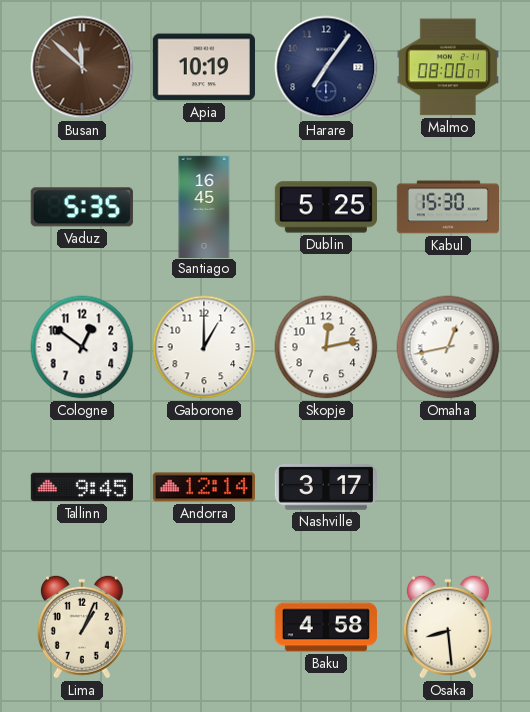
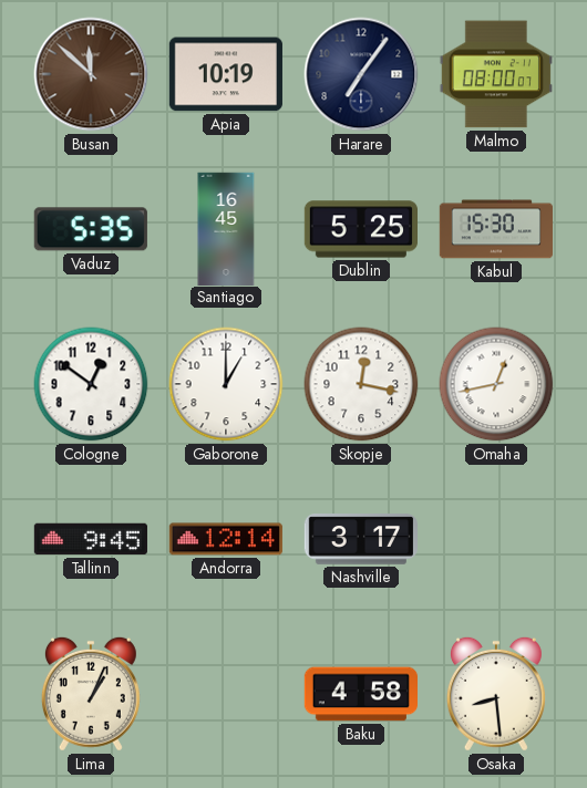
Skopje: 12:13 -> 12:17
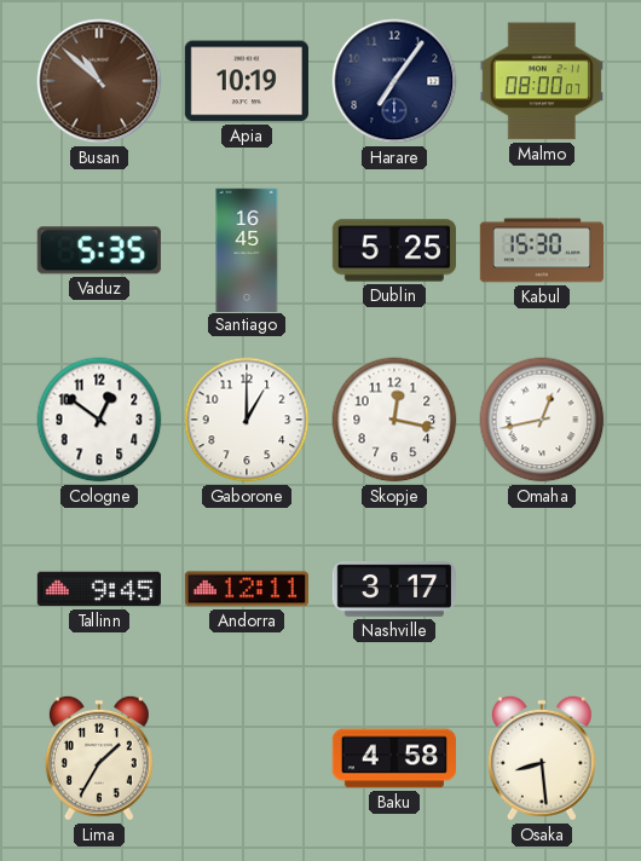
Busan: 11:52 -> 10:52
Andorra: 12:14 -> 12:11
Lima: 1:04 -> 1:35
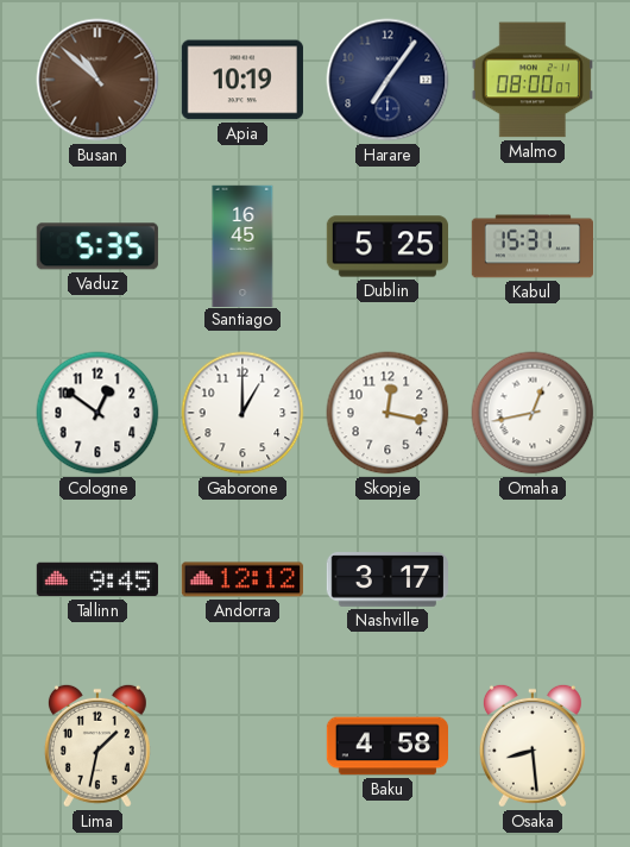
Kabul: 15:30 -> 15:31
Andorra: 12:11 -> 12:12
Lima: 1:35 -> 1:32
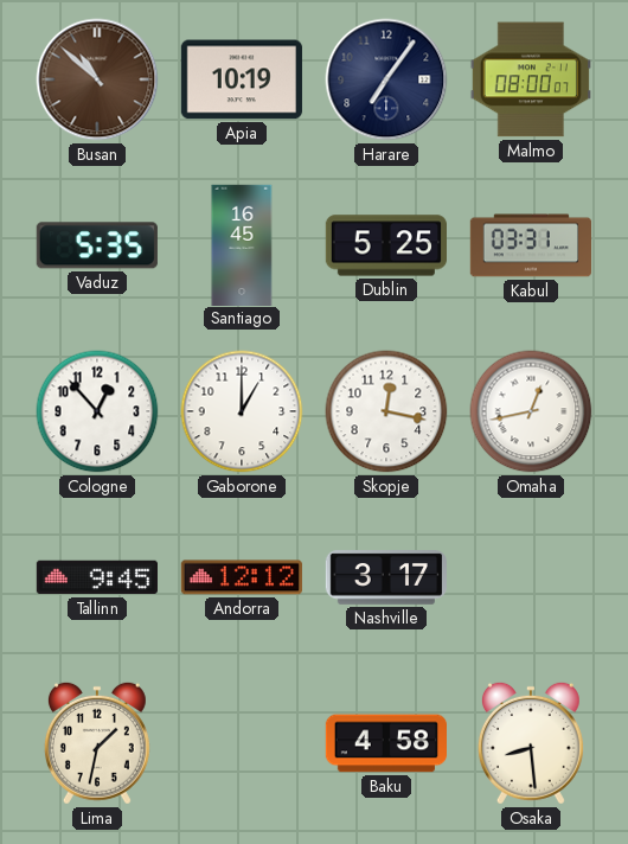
Kabul: 15:31 -> 03:31
Cologne: 12:51 -> 12:53
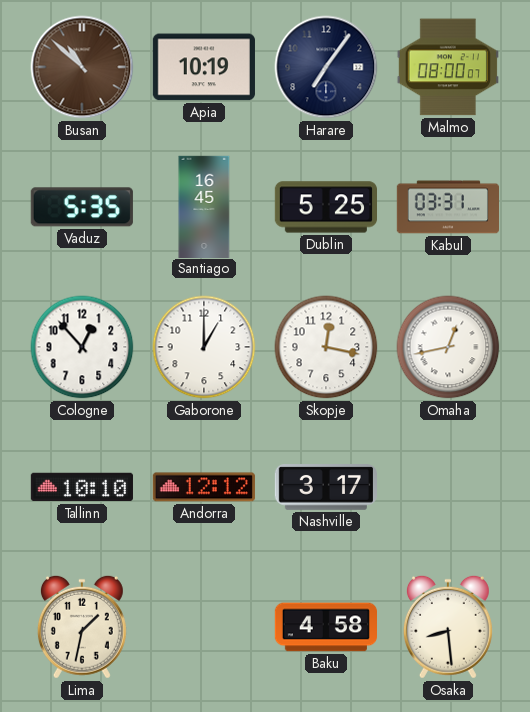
Tallinn: 9:45 -> 10:10
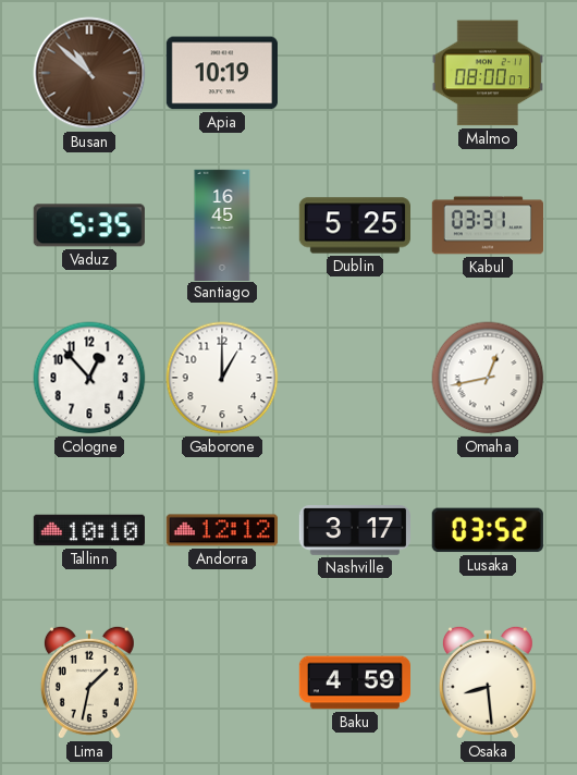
Harare: 7:06 -> none
Skopje: 12:17 -> none
Lusaka: none -> 03:52
Baku: 4:58 -> 4:59
